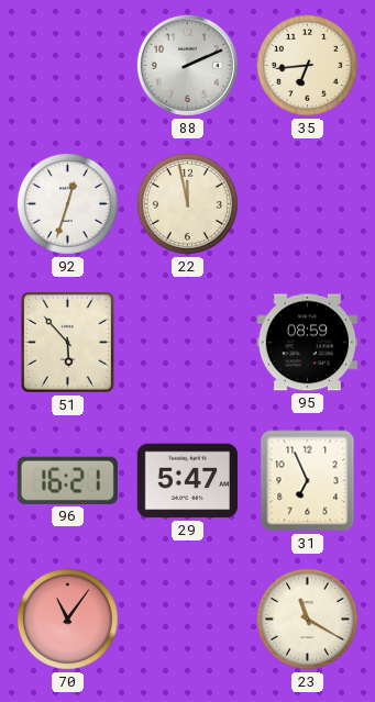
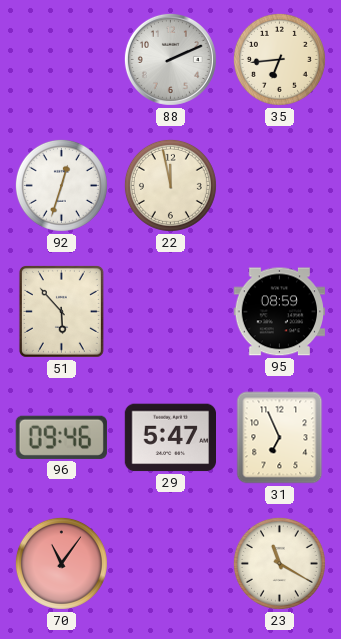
96: 16:21 -> 09:46
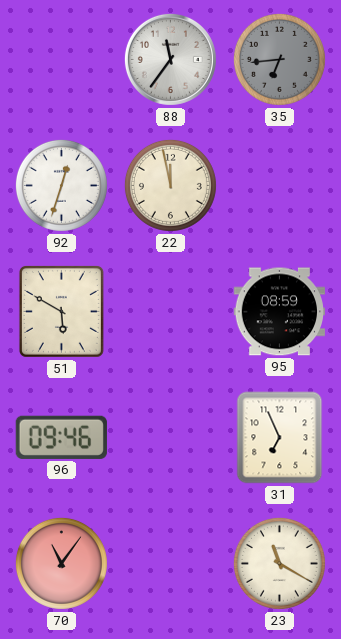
88: 2:11 -> 11:36
35 dial: cream -> grey
51: 5:53 -> 5:50
29: 5:47 -> none
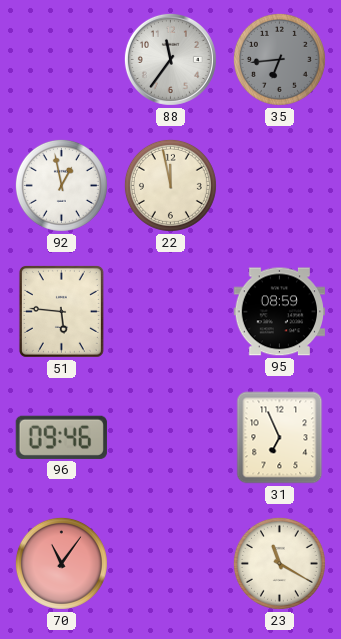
92: 12:33 -> 12:58
51: 5:50 -> 5:46
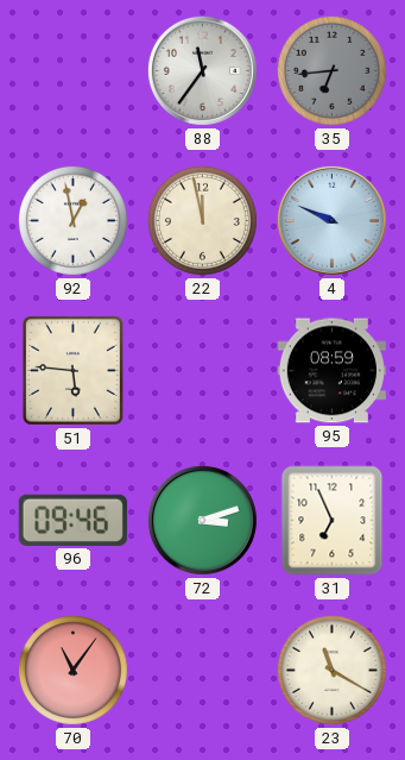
4: none -> 9:49
72: none -> 3:12
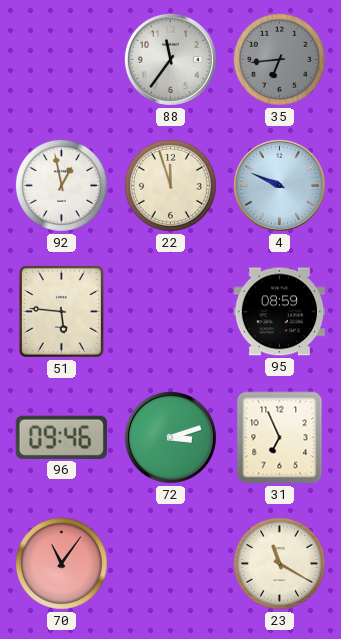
22: 11:58 -> 11:57
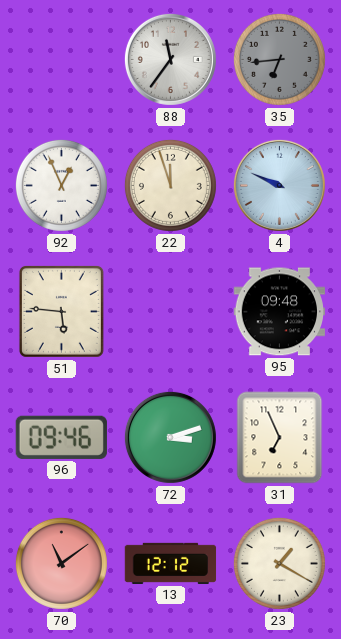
92: 12:58 -> 12:56
95: 08:59 -> 09:48
70: 11:06 -> 11:09
13: none -> 12:12
23: 11:20 -> 1:20
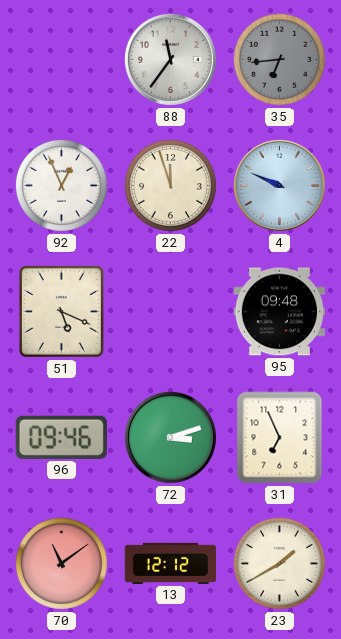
51: 5:46 -> 5:19
23: 1:20 -> 1:40
